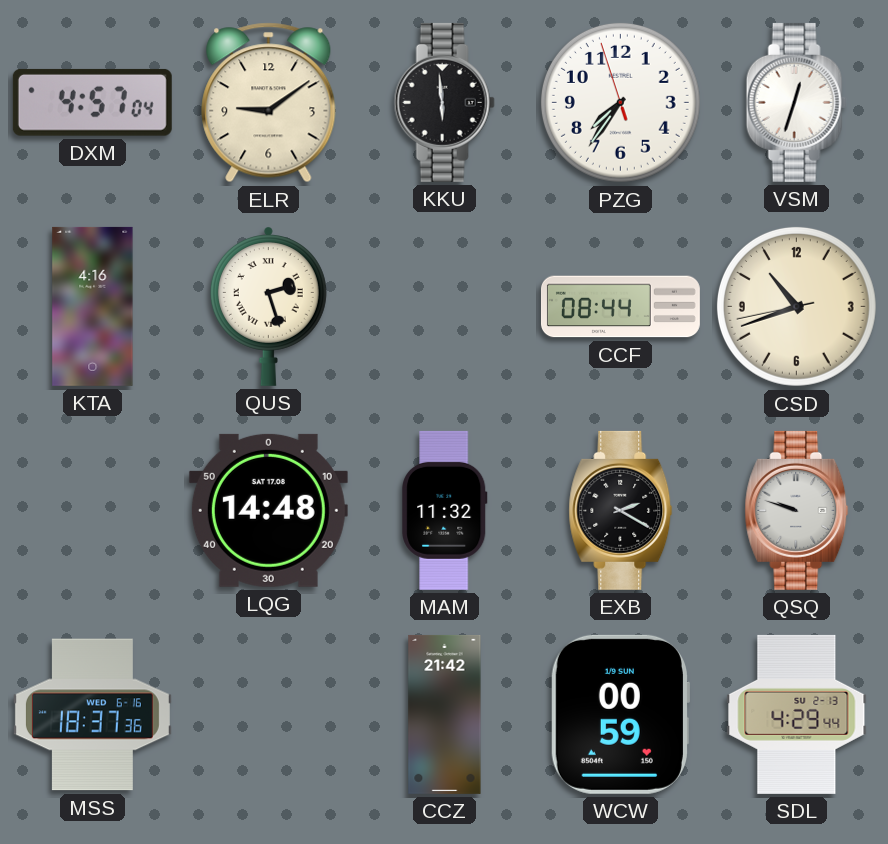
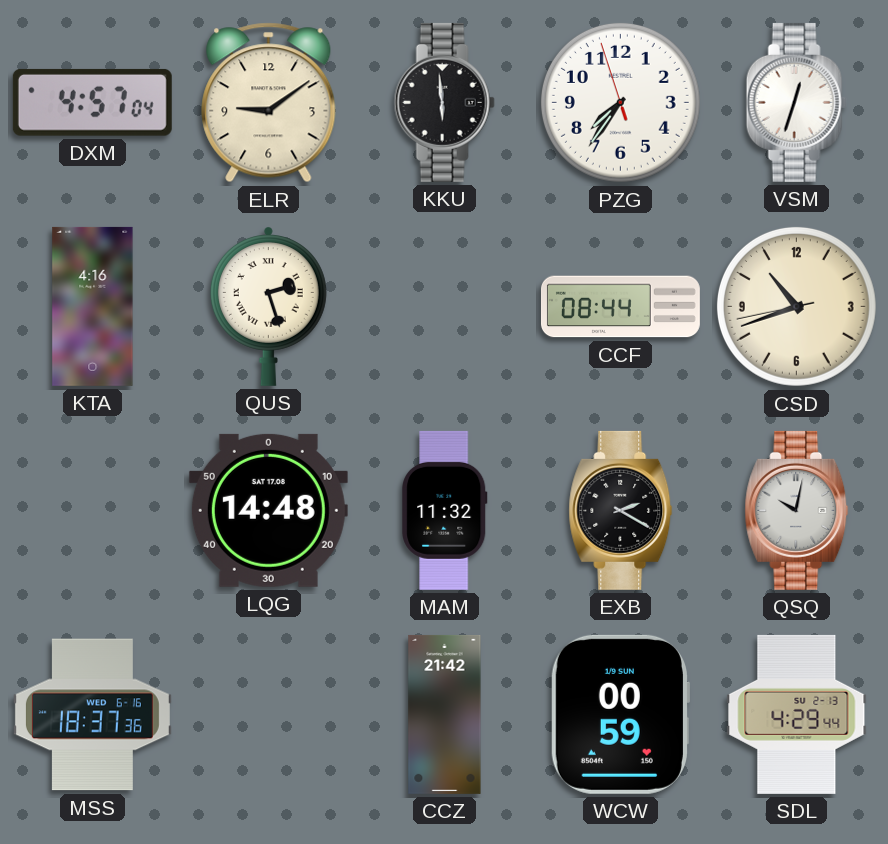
QSQ: 9:48 -> 10:02
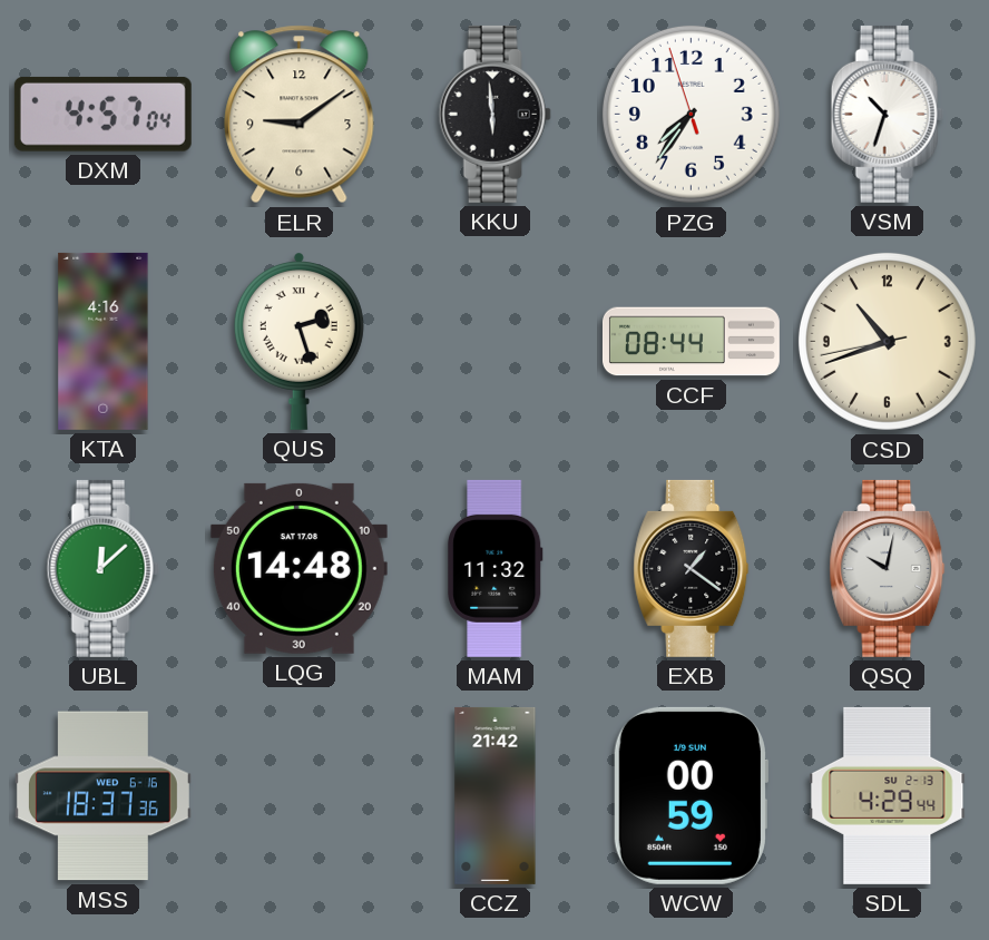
VSM: 12:33 -> 10:33
UBL: none -> 12:08
EXB: 2:20 -> 1:21
